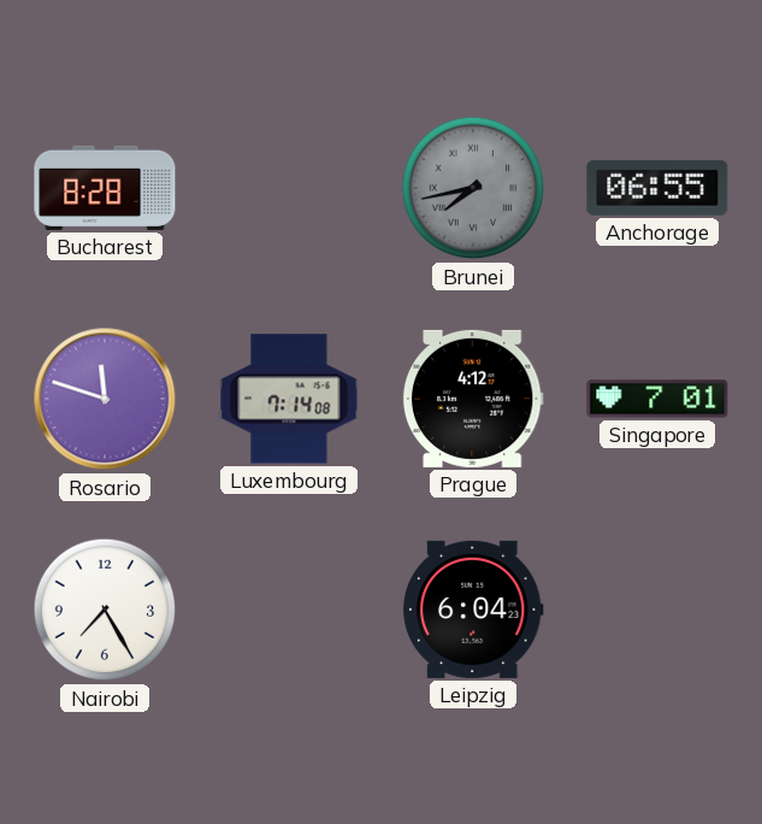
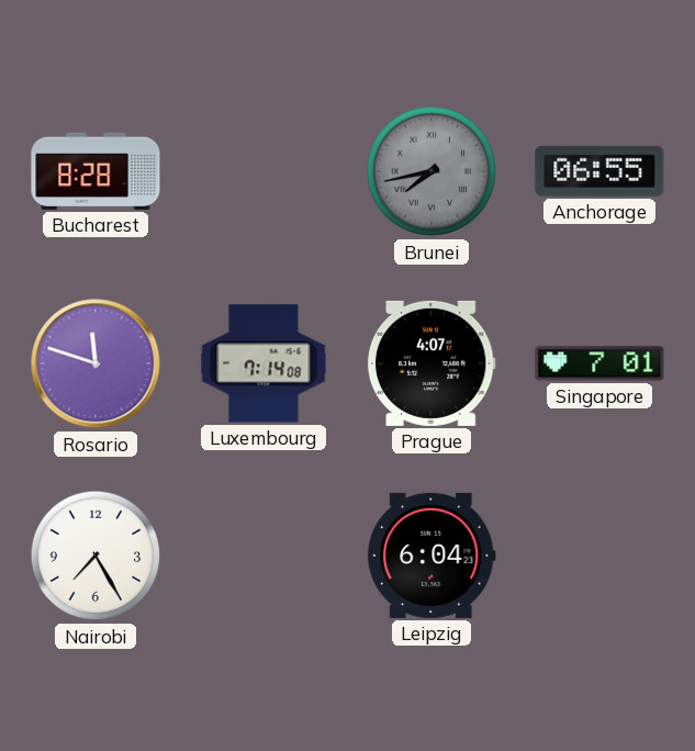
Prague: 4:12 -> 4:07
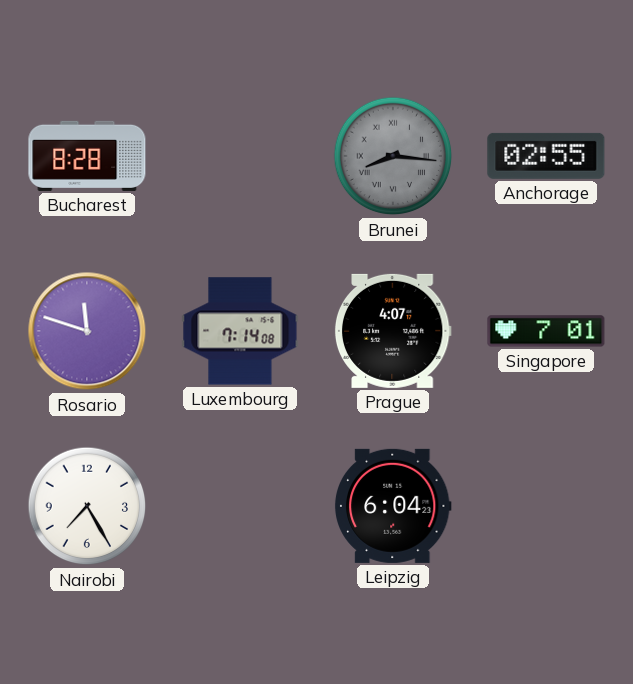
Brunei: 7:43 -> 8:16
Anchorage: 06:55 -> 02:55
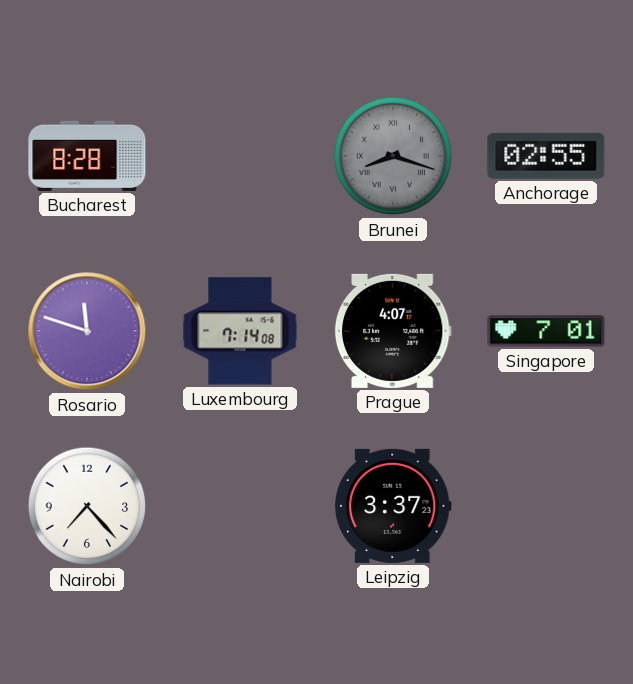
Brunei: 8:16 -> 8:18
Nairobi: 7:25 -> 7:23
Leipzig: 6:04 -> 3:37
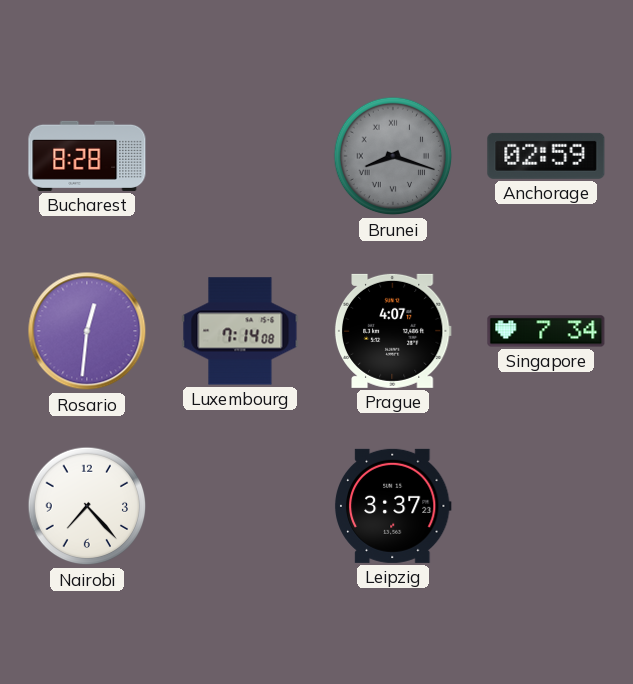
Anchorage: 02:55 -> 02:59
Rosario: 11:48 -> 12:31
Singapore: 7:01 -> 7:34
